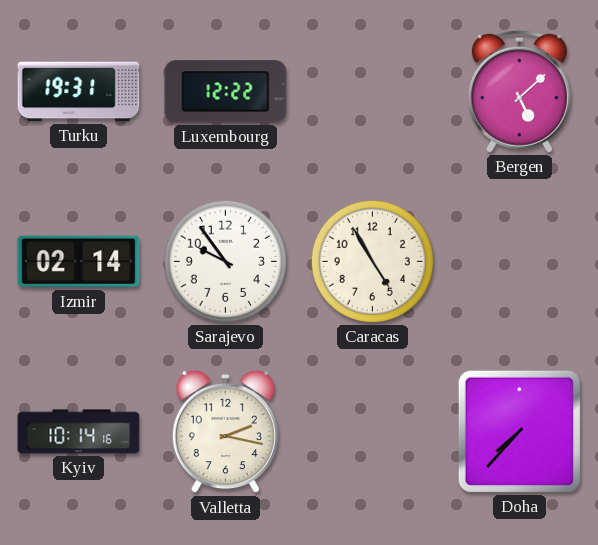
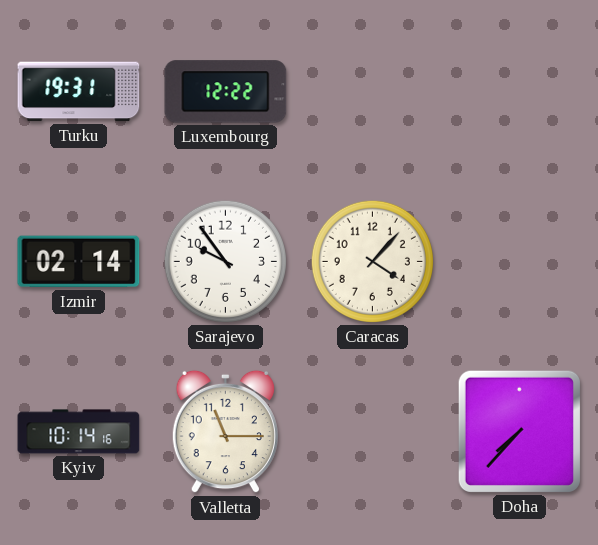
Bergen: 5:08 -> none
Caracas: 4:55 -> 4:07
Valletta: 2:17 -> 11:15
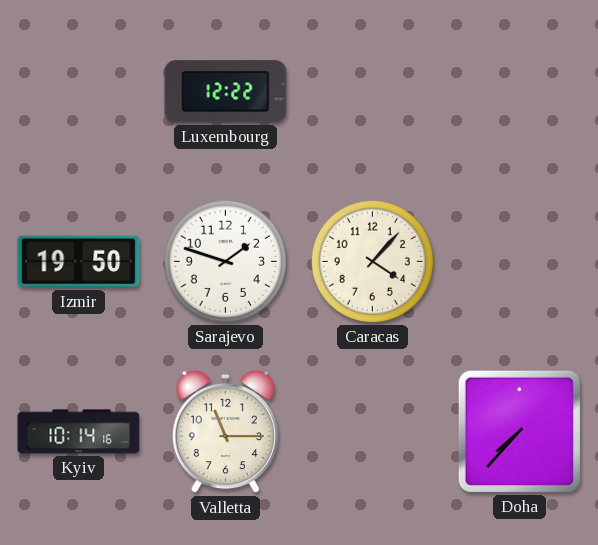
Turku: 19:31 -> none
Izmir: 02:14 -> 19:50
Sarajevo: 9:54 -> 1:48
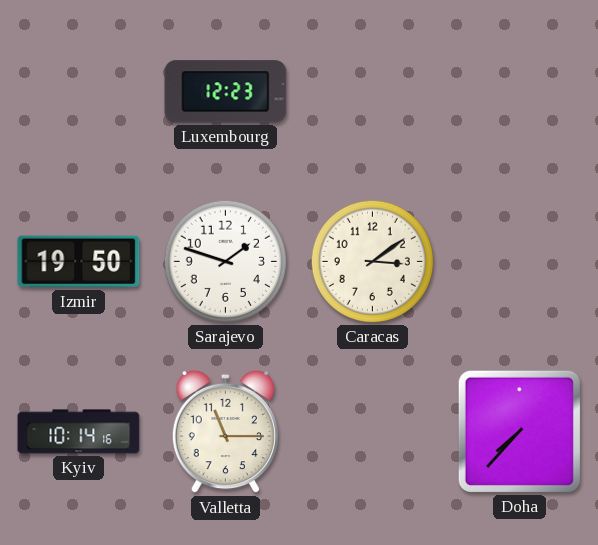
Luxembourg: 12:22 -> 12:23
Caracas: 4:07 -> 3:09
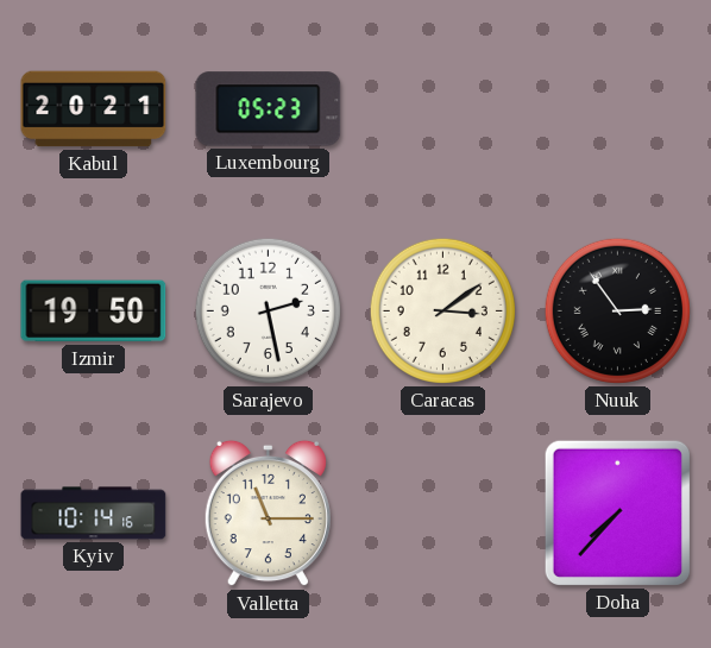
Kabul: none -> 20:21
Luxembourg: 12:23 -> 05:23
Sarajevo: 1:48 -> 2:28
Nuuk: none -> 2:54
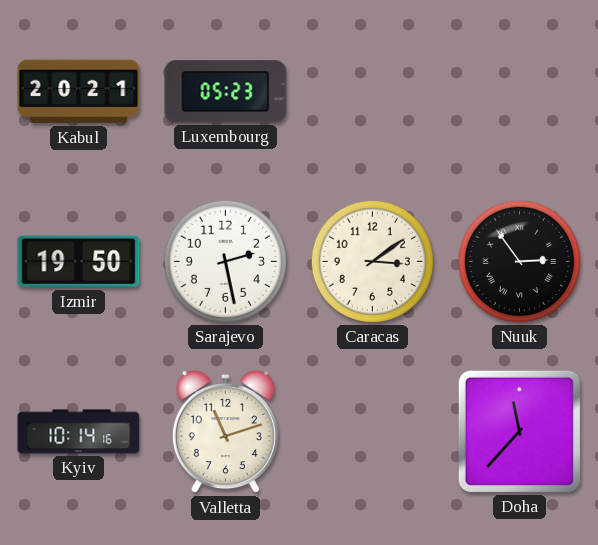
Valletta: 11:15 -> 11:12
Doha: 7:37 -> 11:37
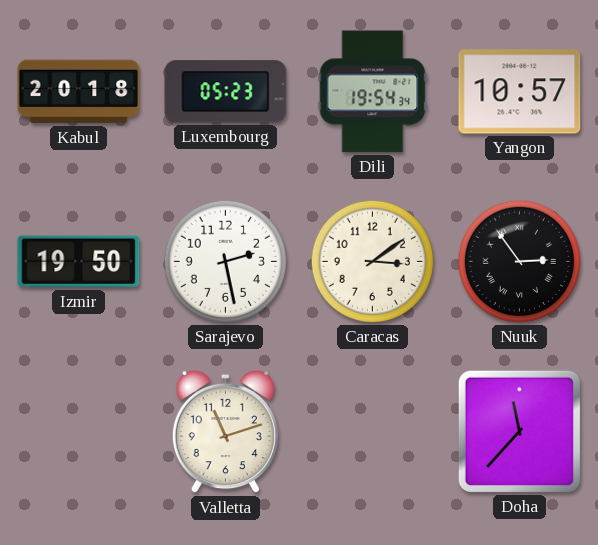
Kabul: 20:21 -> 20:18
Dili: none -> 19:54
Yangon: none -> 10:57
Kyiv: 10:14 -> none
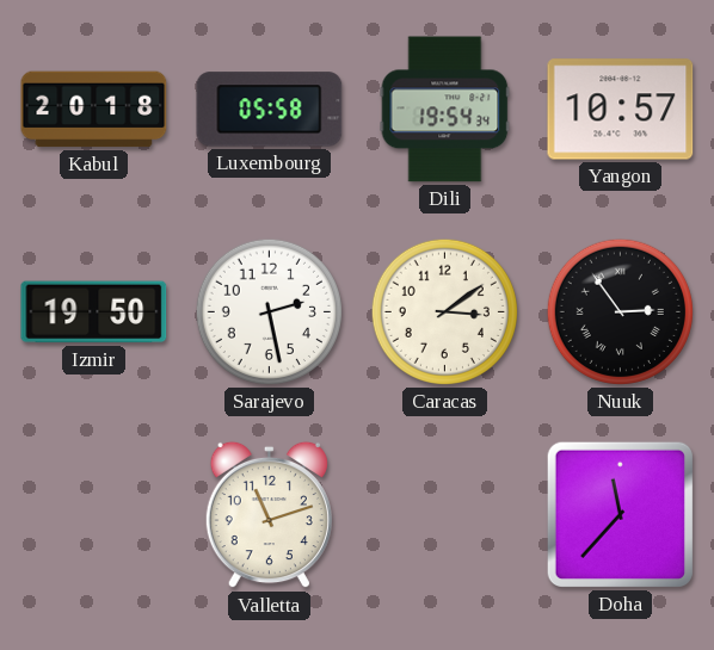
Luxembourg: 05:23 -> 05:58
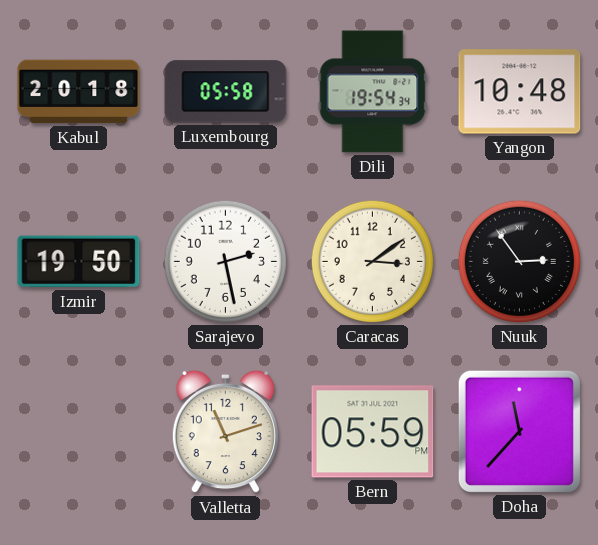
Yangon: 10:57 -> 10:48
Bern: none -> 05:59
